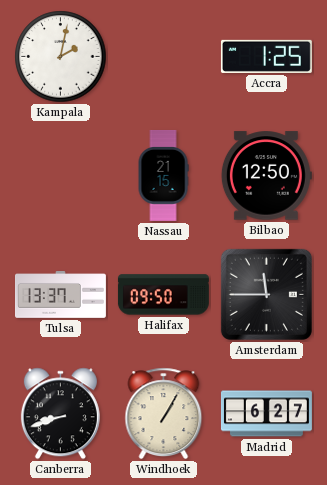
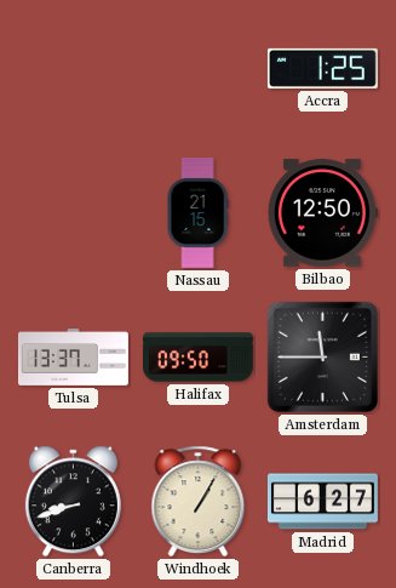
Kampala: 2:02 -> none
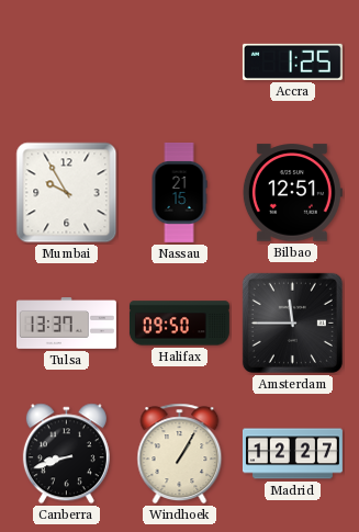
Mumbai: none -> 9:55
Bilbao: 12:50 -> 12:51
Madrid: 6:27 -> 12:27
